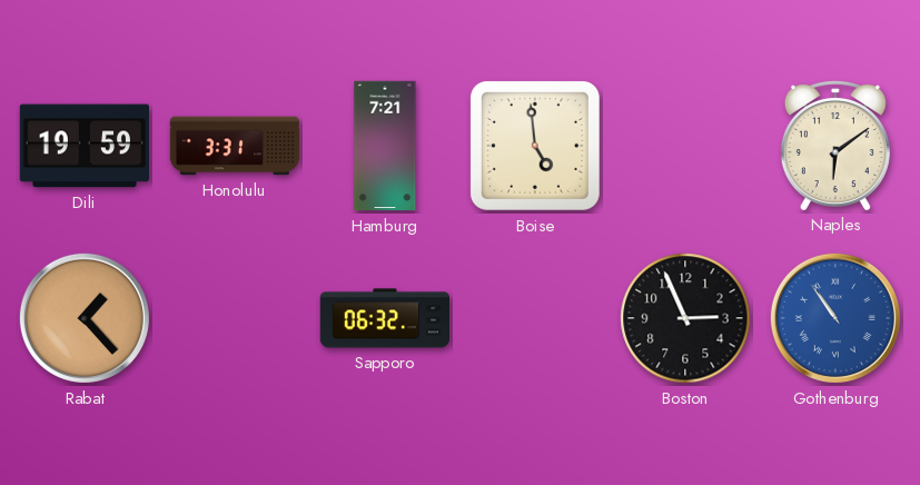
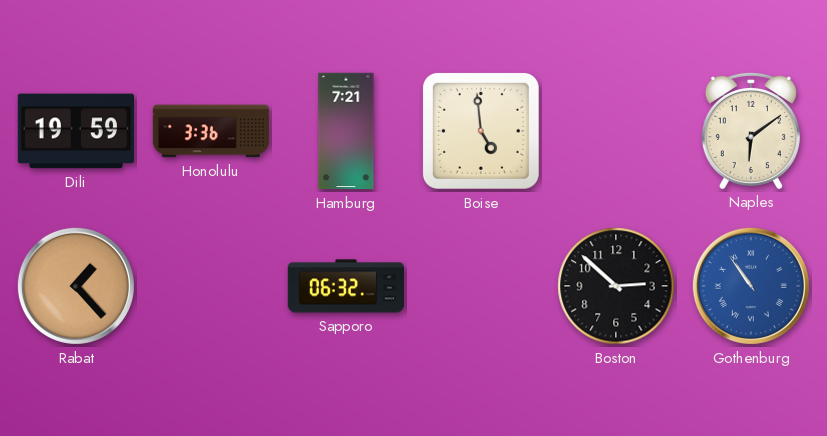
Honolulu: 3:31 -> 3:36
Boston: 2:56 -> 2:52
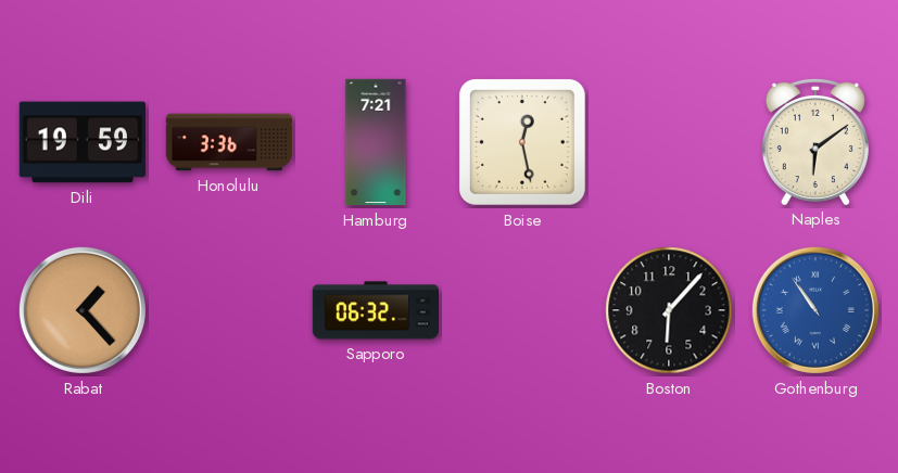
Boise: 4:59 -> 12:28
Boston: 2:52 -> 6:07
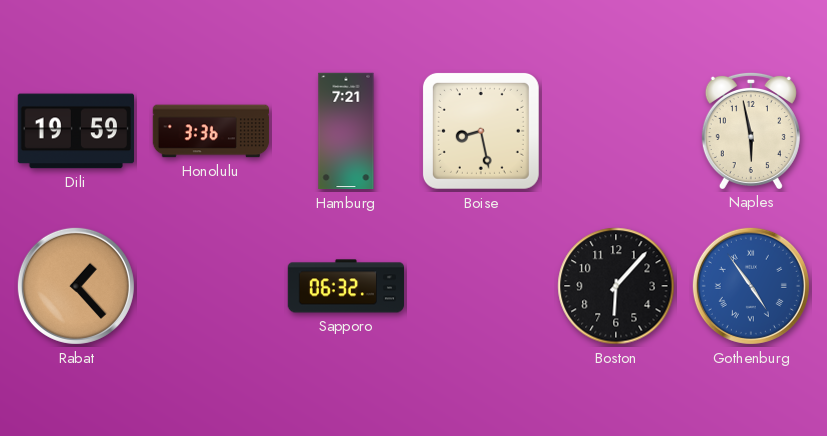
Boise: 12:28 -> 8:28
Naples: 6:09 -> 5:58
Gothenburg: 10:54 -> 4:54
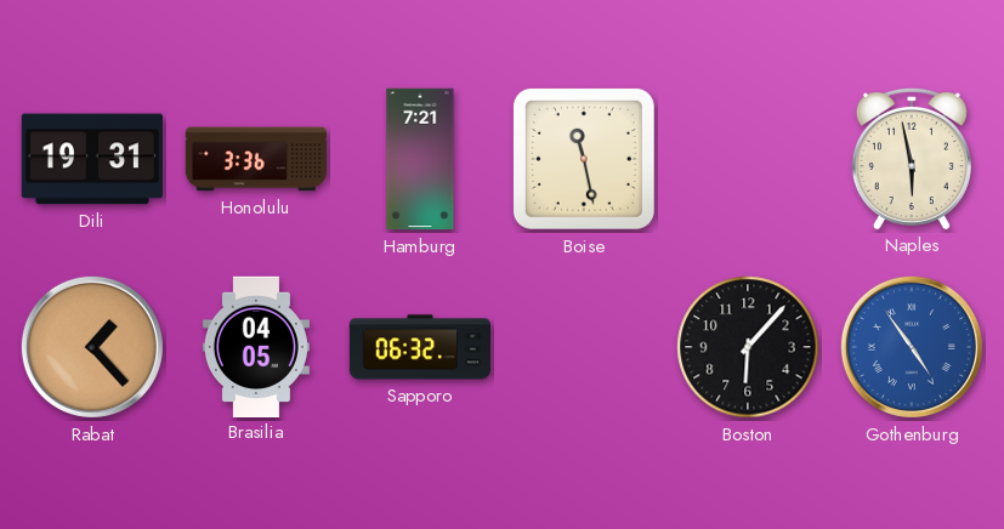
Dili: 19:59 -> 19:31
Boise: 8:28 -> 11:28
Brasilia: none -> 04:05
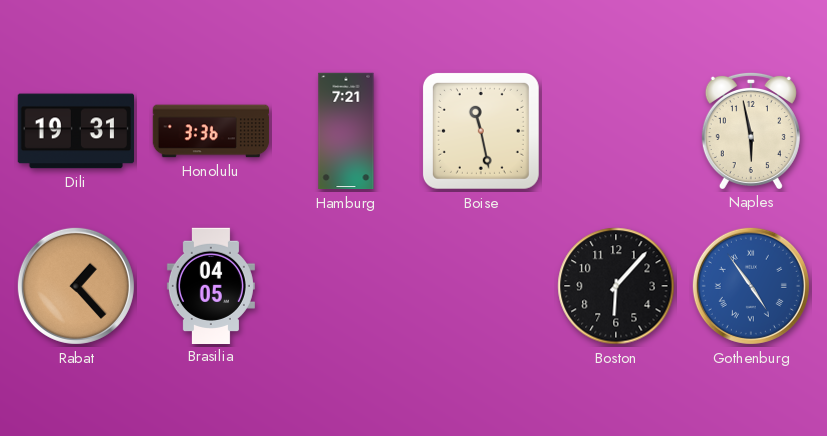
Sapporo: 06:32 -> none
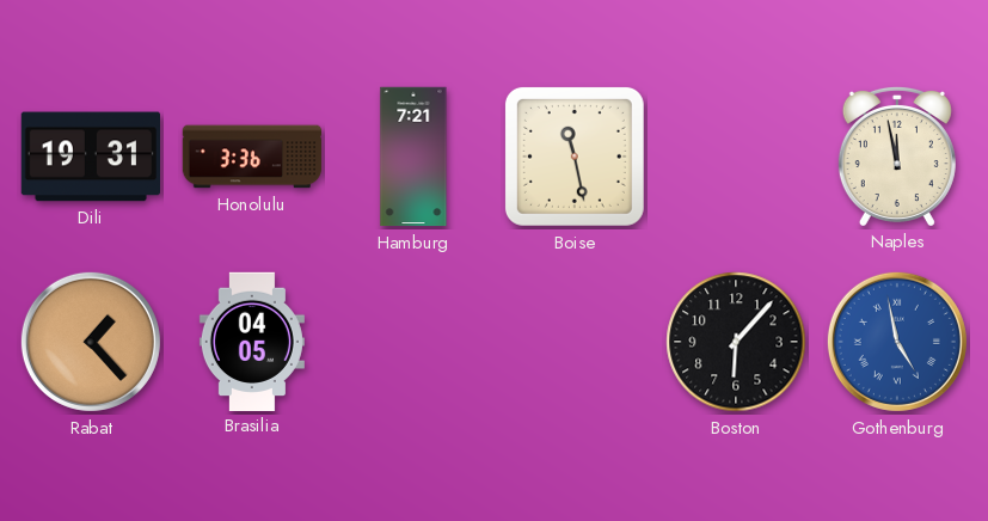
Naples: 5:58 -> 11:58
Gothenburg: 4:54 -> 4:58
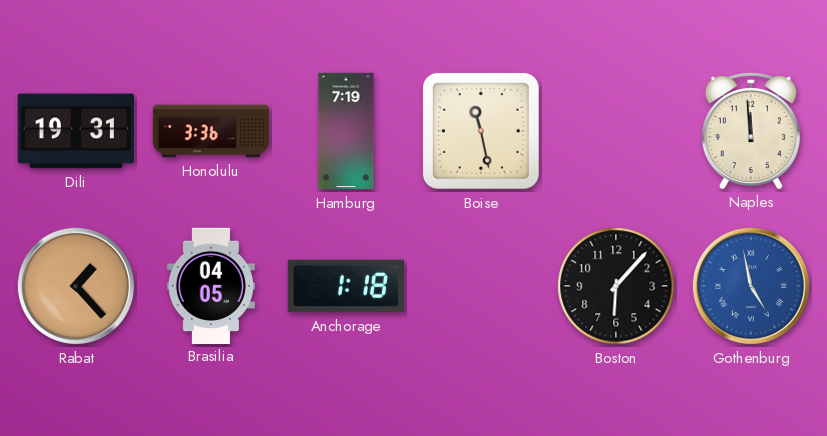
Hamburg: 7:21 -> 7:19
Naples: 11:58 -> 11:59
Anchorage: none -> 1:18
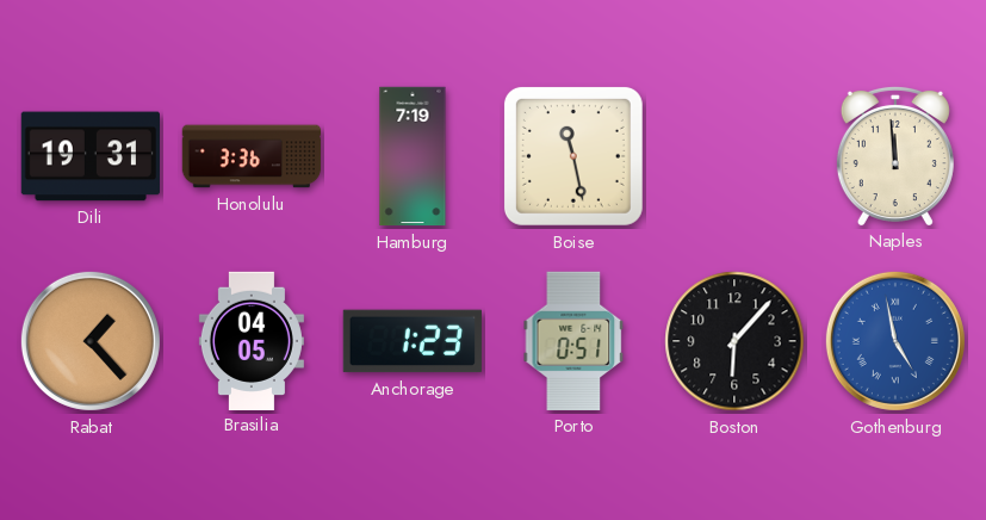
Anchorage: 1:18 -> 1:23
Porto: none -> 0:51
